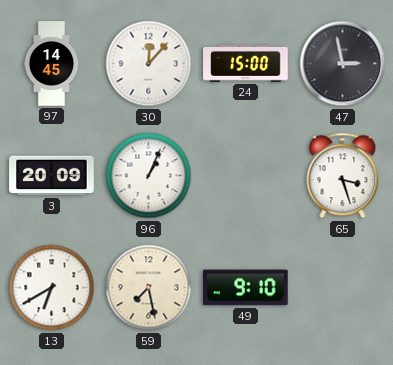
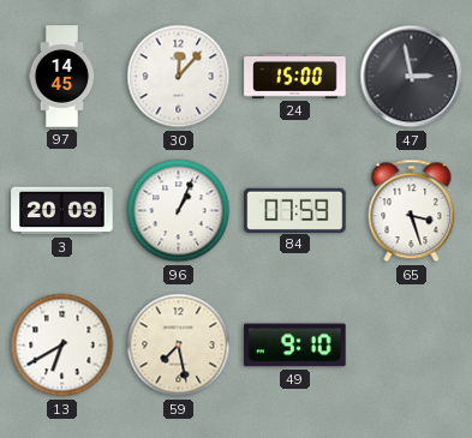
84: none -> 07:59
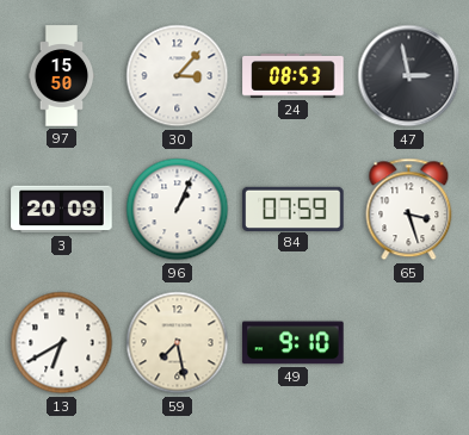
97: 14:45 -> 15:50
30: 12:07 -> 3:07
24: 15:00 -> 08:53
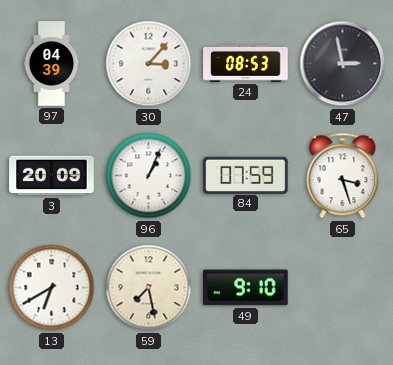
97: 15:50 -> 04:39
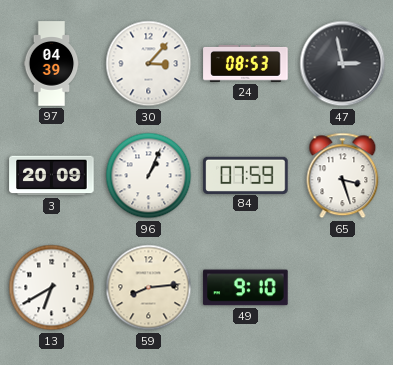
59: 7:28 -> 8:14
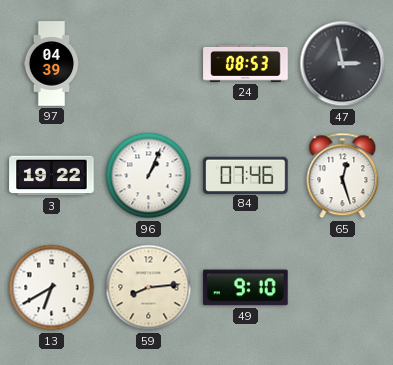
30: 3:07 -> none
3: 20:09 -> 19:22
84: 07:59 -> 07:46
65: 3:27 -> 12:27
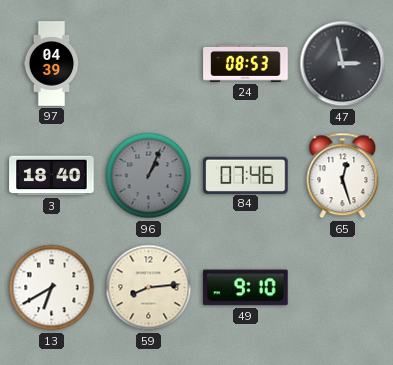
3: 19:22 -> 18:40
96 dial: white -> grey
